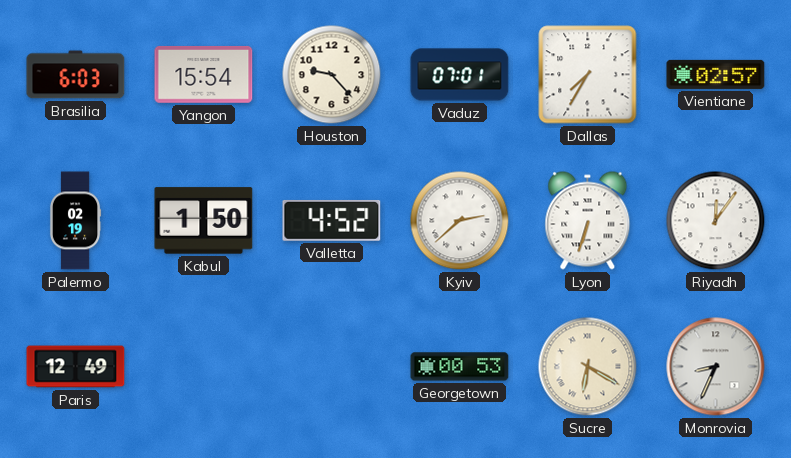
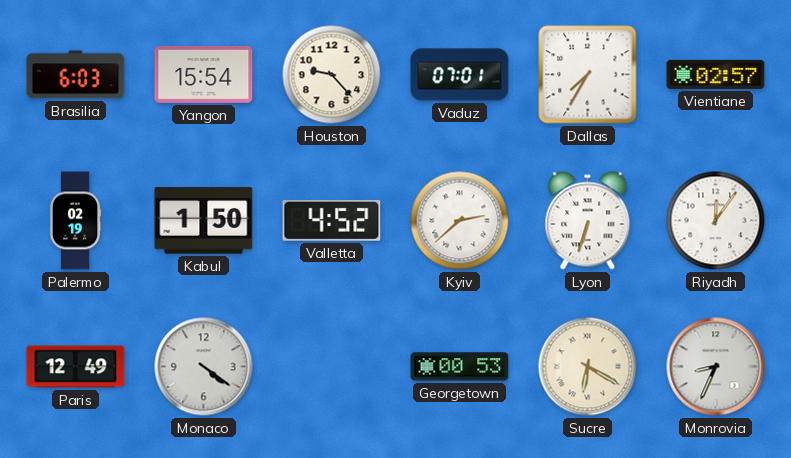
Monaco: none -> 4:21
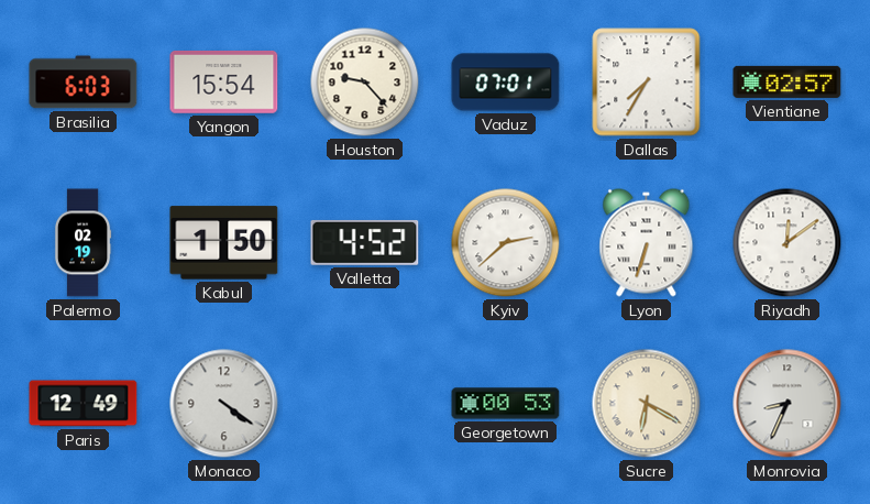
Riyadh: 12:06 -> 12:09
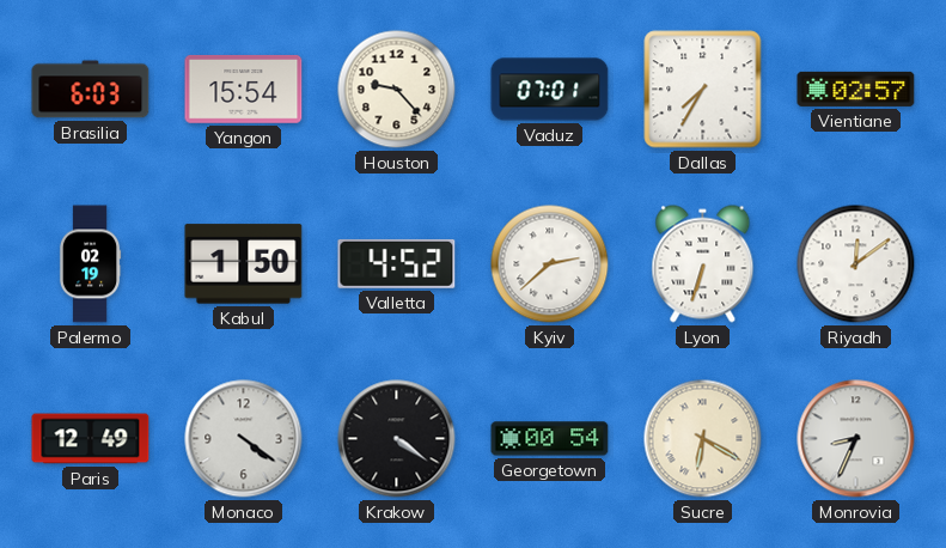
Krakow: none -> 4:21
Georgetown: 00:53 -> 00:54
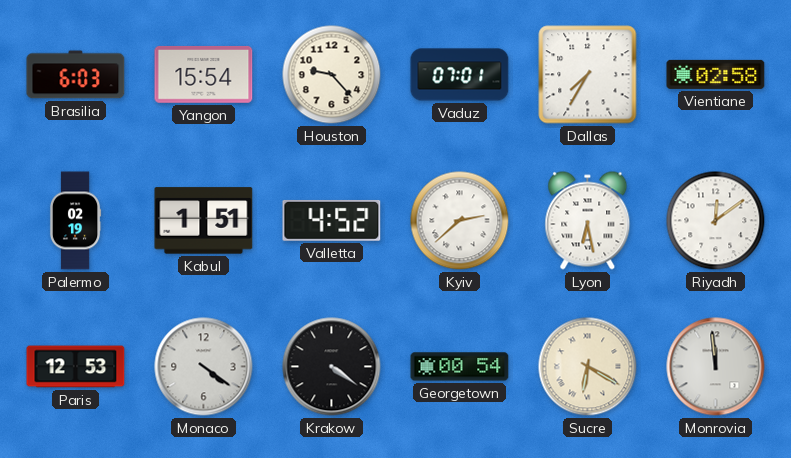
Vientiane: 02:57 -> 02:58
Kabul: 1:50 -> 1:51
Lyon: 6:33 -> 6:28
Paris: 12:49 -> 12:53
Monrovia: 8:34 -> 11:59
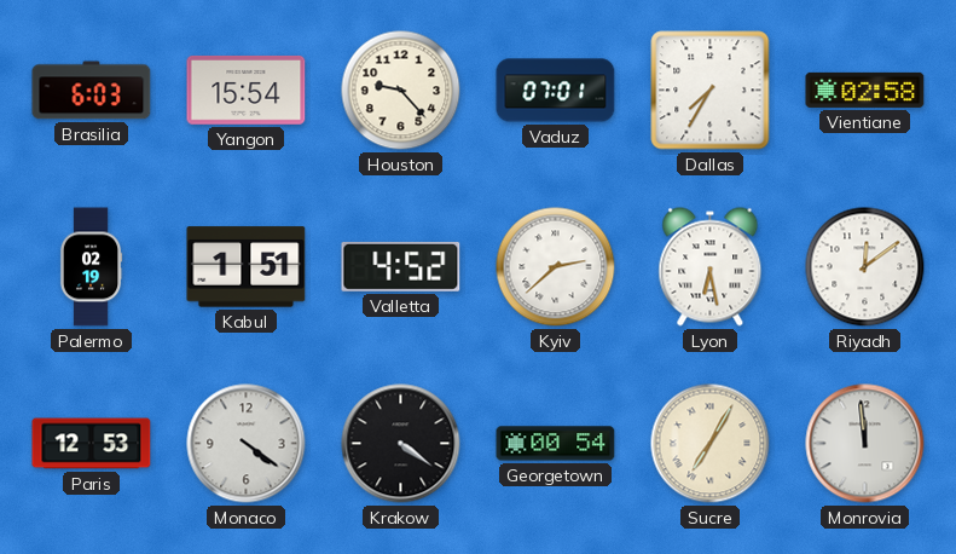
Sucre: 6:20 -> 7:05
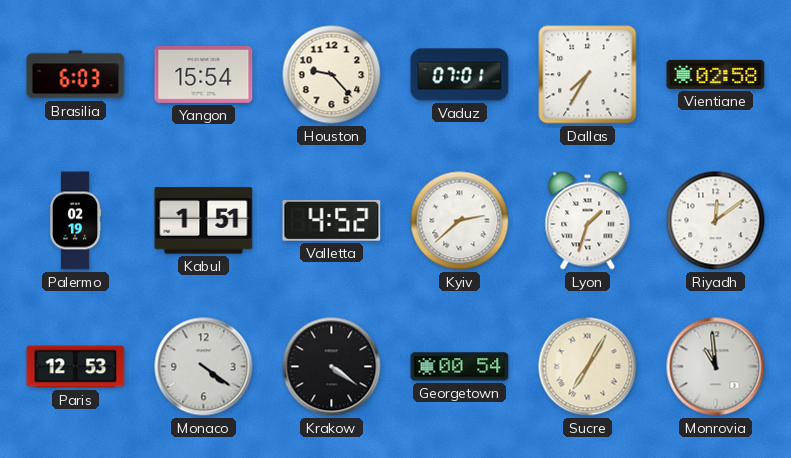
Lyon: 6:28 -> 1:33
Monrovia: 11:59 -> 10:59
